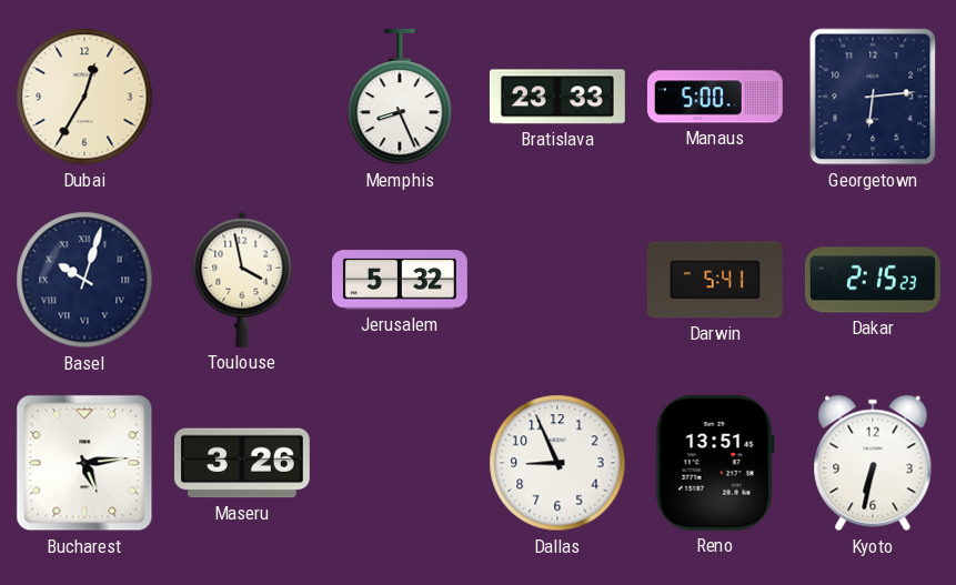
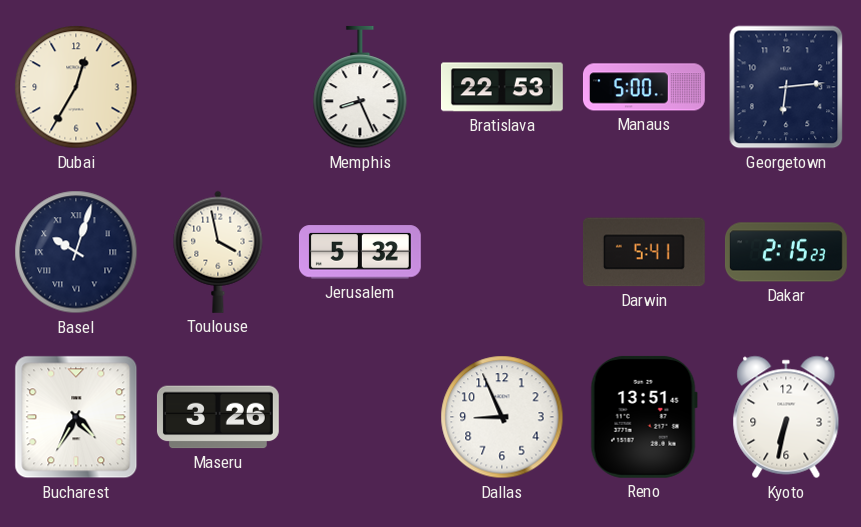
Bratislava: 23:33 -> 22:53
Bucharest: 5:14 -> 4:35
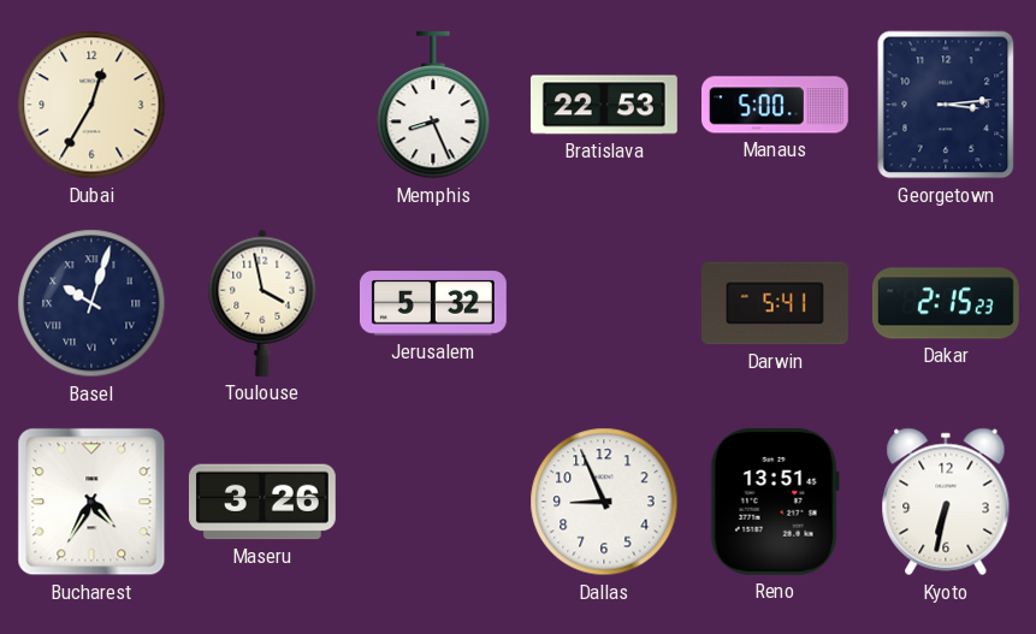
Georgetown: 6:14 -> 3:14
